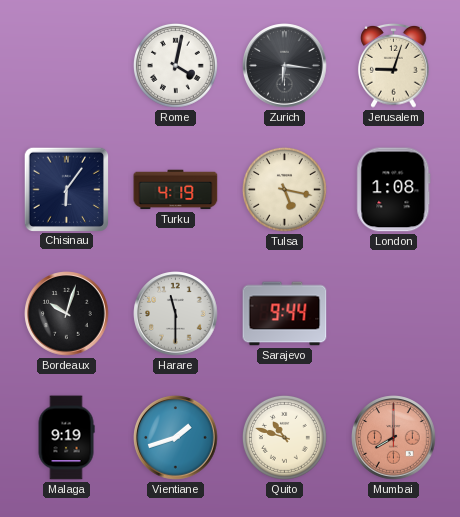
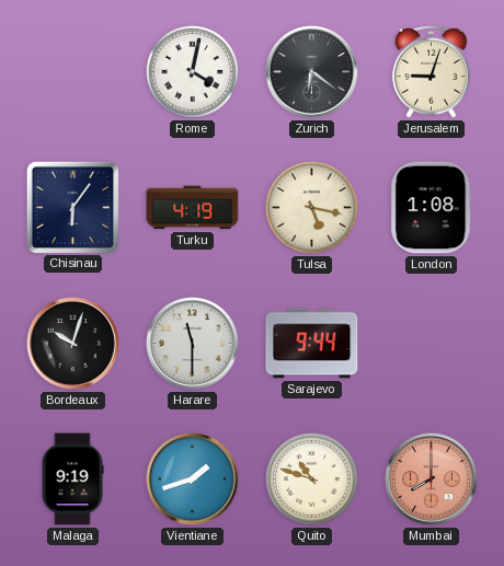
Zurich: 6:16 -> 6:21
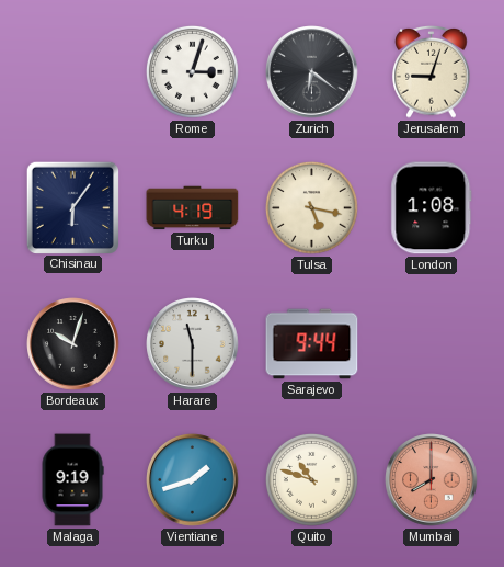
Rome: 4:02 -> 3:03
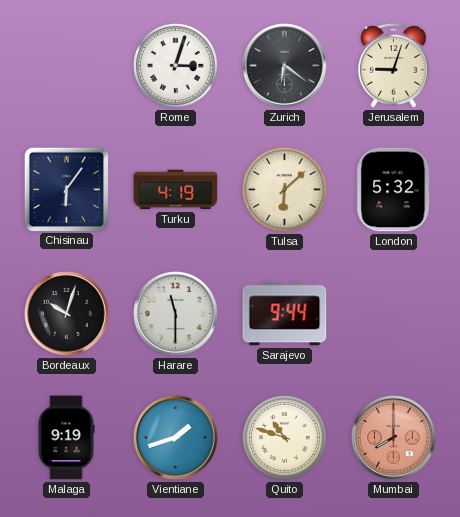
Tulsa: 5:17 -> 6:08
London: 1:08 -> 5:32
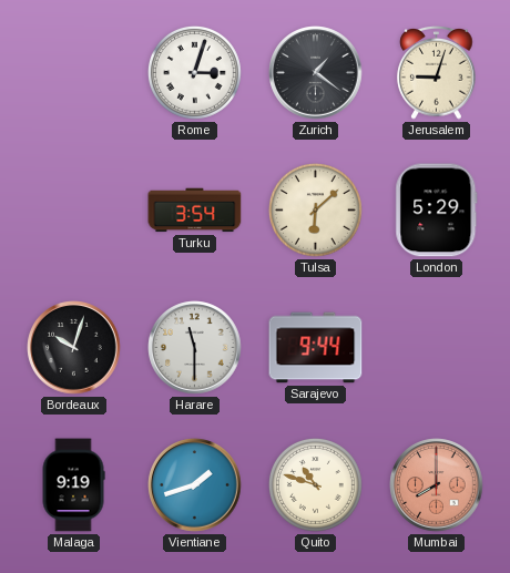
Zurich: 6:21 -> 1:21
Chisinau: 6:06 -> none
Turku: 4:19 -> 3:54
London: 5:32 -> 5:29
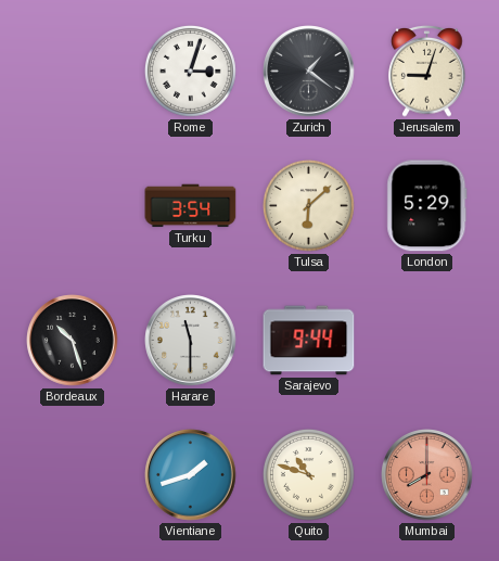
Bordeaux: 10:03 -> 10:27
Malaga: 9:19 -> none
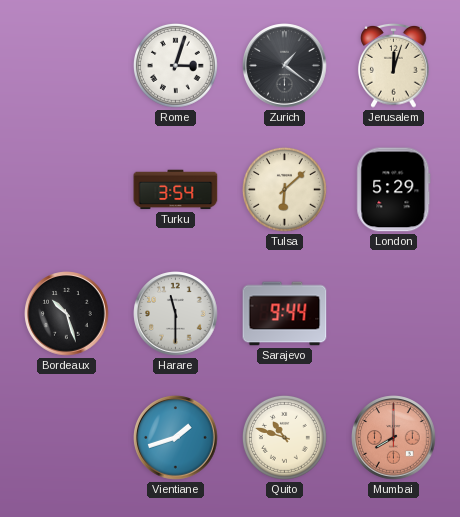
Jerusalem: 9:03 -> 12:03
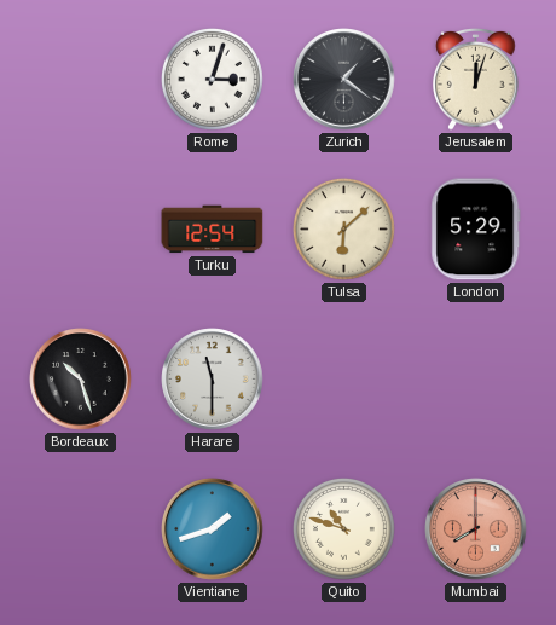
Turku: 3:54 -> 12:54
Sarajevo: 9:44 -> none
